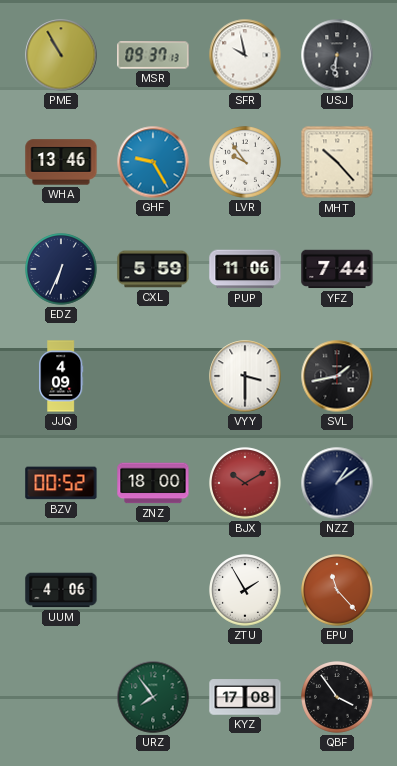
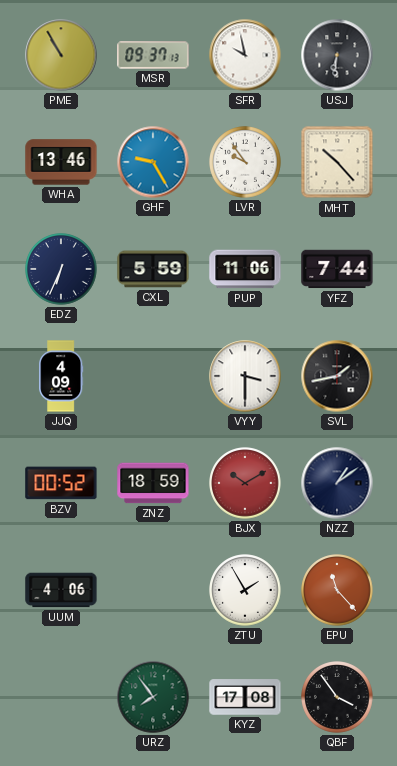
ZNZ: 18:00 -> 18:59
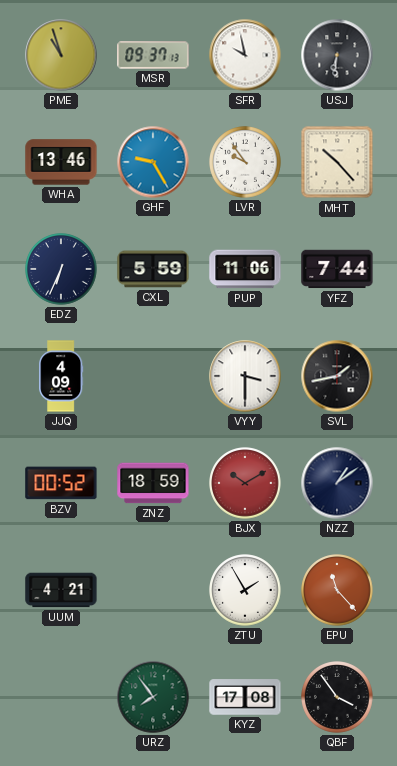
PME: 10:55 -> 10:57
UUM: 4:06 -> 4:21
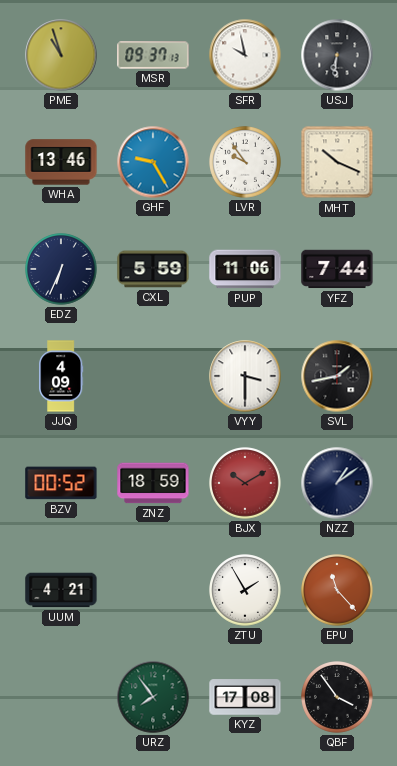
MHT: 10:23 -> 10:19
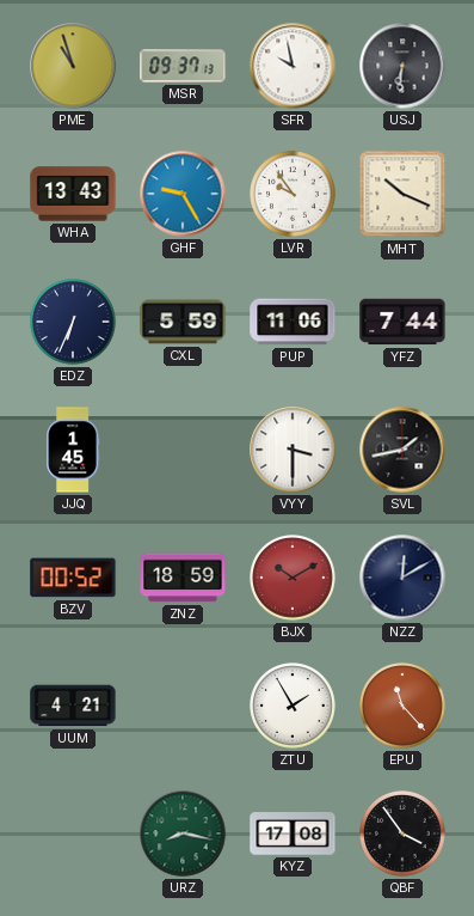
WHA: 13:46 -> 13:43
JJQ: 4:09 -> 1:45
NZZ: 1:09 -> 12:10
URZ: 7:54 -> 8:17
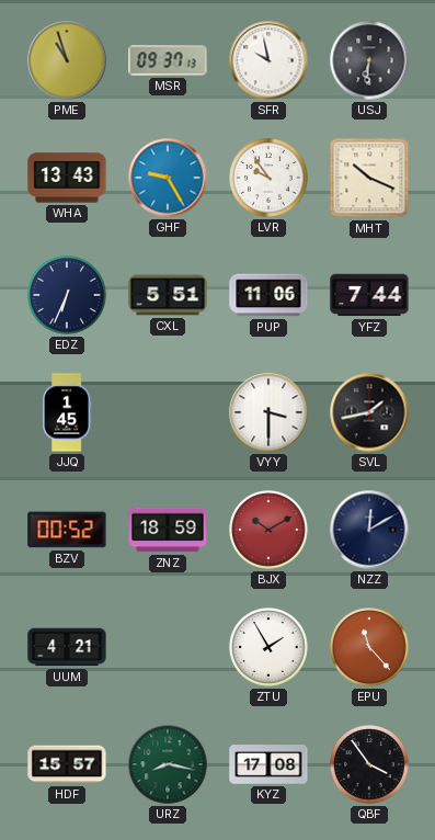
CXL: 5:59 -> 5:51
HDF: none -> 15:57
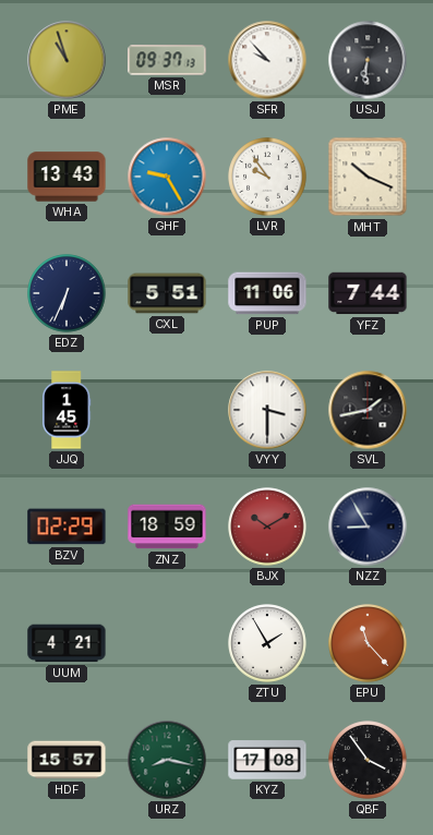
SFR: 9:58 -> 9:53
BZV: 00:52 -> 02:29
NZZ: 12:10 -> 8:55
